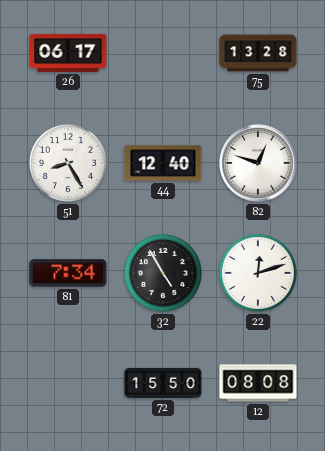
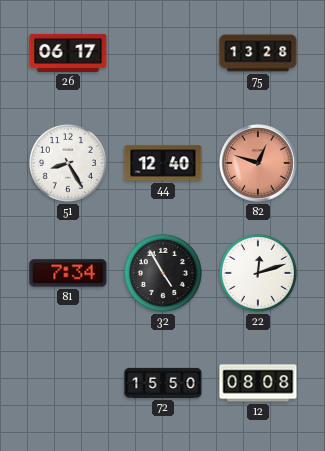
82 dial: white -> salmon
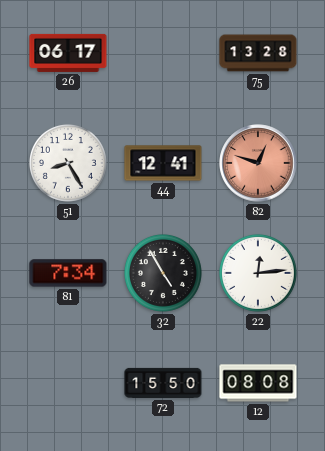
44: 12:40 -> 12:41
22: 12:12 -> 12:14
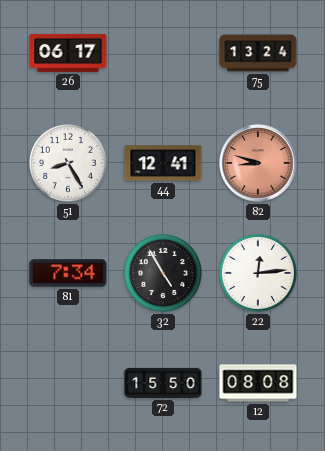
75: 13:28 -> 13:24
82: 12:48 -> 8:48
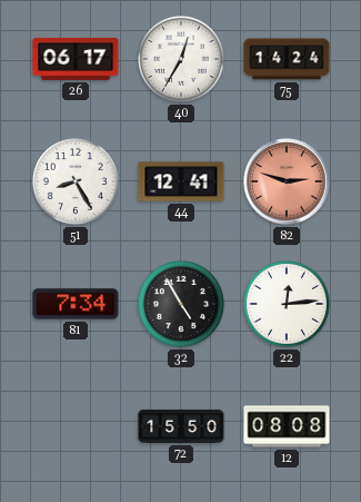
40: none -> 12:35
75: 13:24 -> 14:24
82: 8:48 -> 2:48
